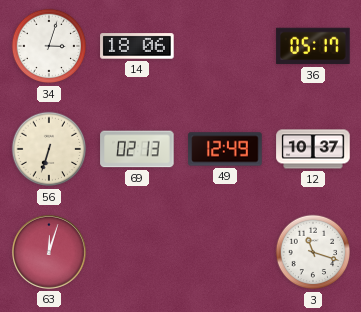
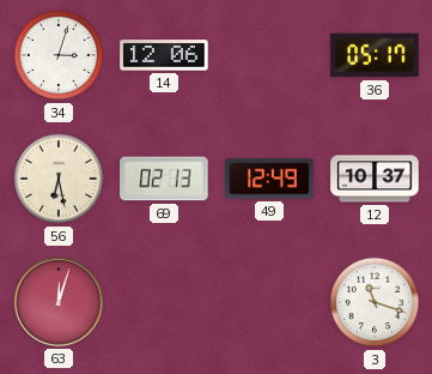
14: 18:06 -> 12:06
56: 6:33 -> 6:28
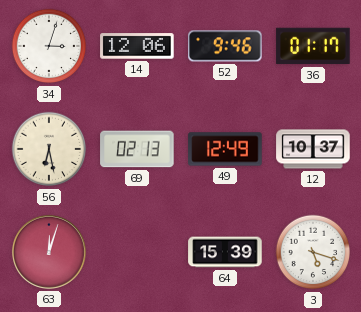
52: none -> 9:46
36: 05:17 -> 01:17
64: none -> 15:39
3: 11:18 -> 5:18
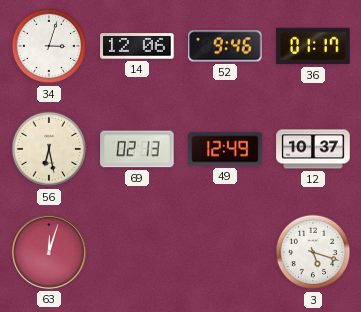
64: 15:39 -> none
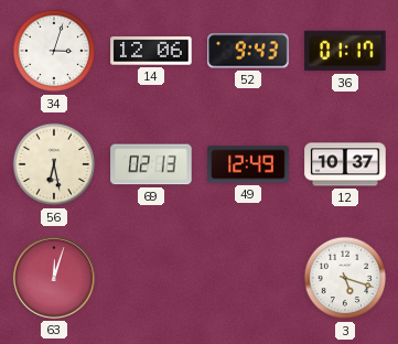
52: 9:46 -> 9:43
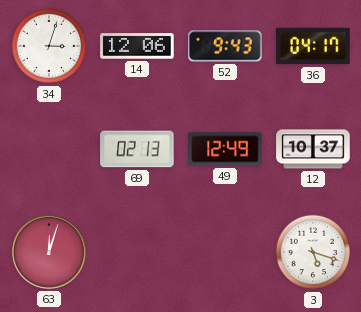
36: 01:17 -> 04:17
56: 6:28 -> none
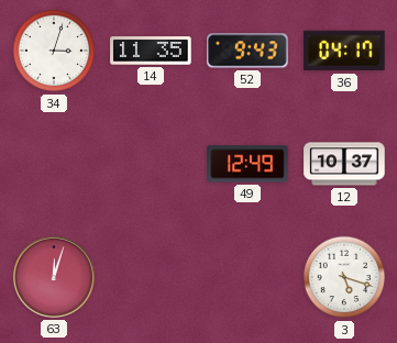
14: 12:06 -> 11:35
69: 02:13 -> none
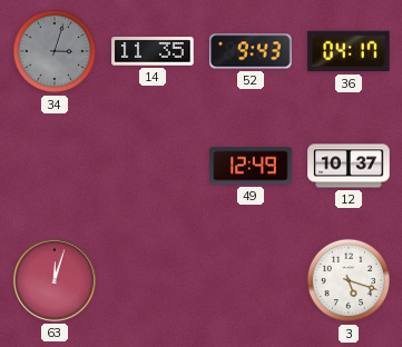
34 dial: white -> grey
